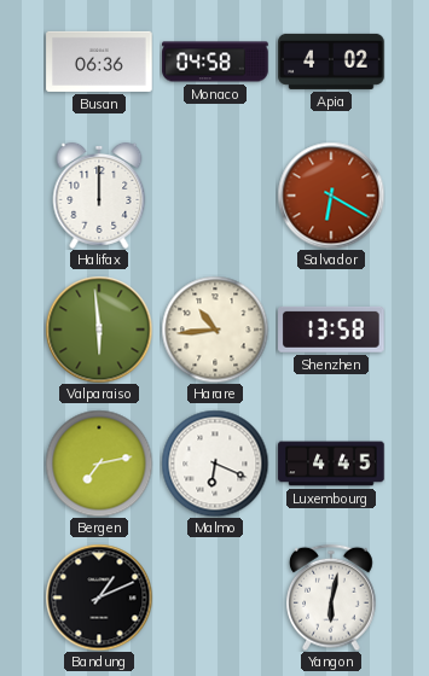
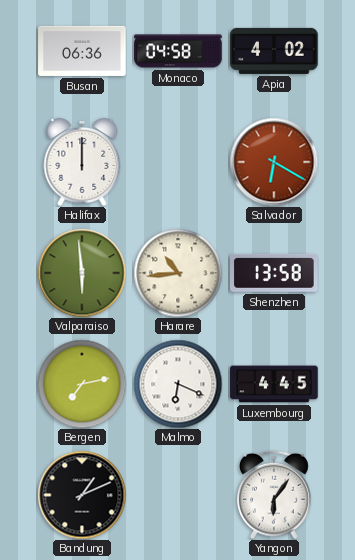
Yangon: 6:02 -> 6:06
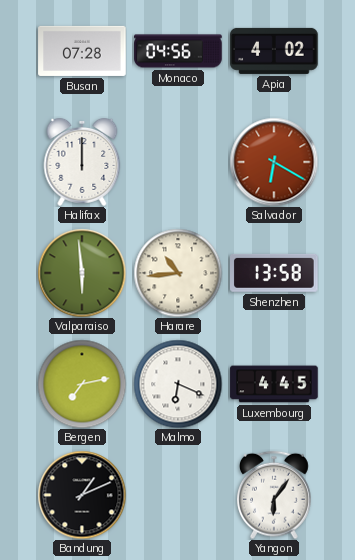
Busan: 06:36 -> 07:28
Monaco: 04:58 -> 04:56
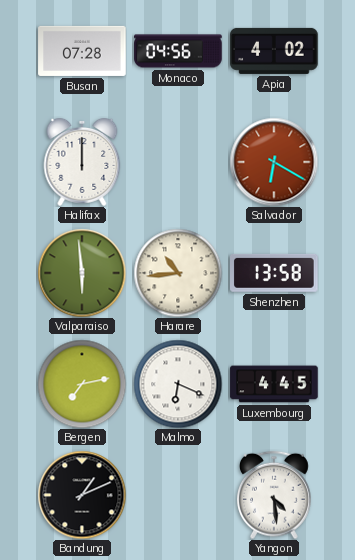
Yangon: 6:06 -> 4:29
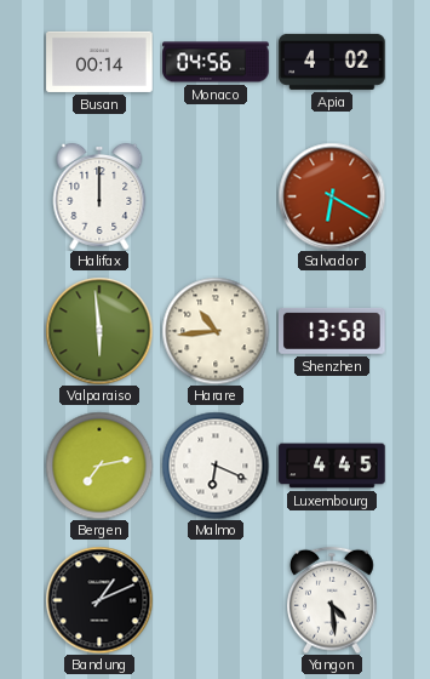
Busan: 07:28 -> 00:14
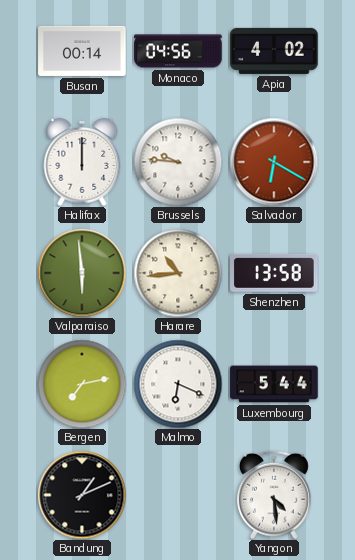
Brussels: none -> 9:46
Luxembourg: 4:45 -> 5:44
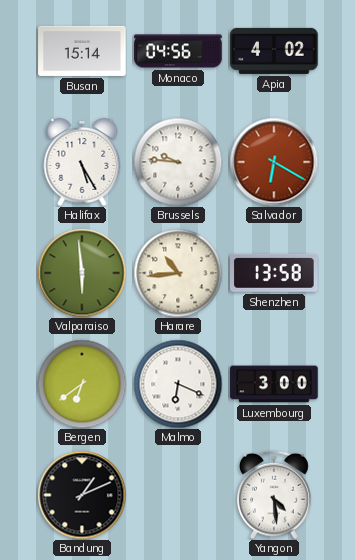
Busan: 00:14 -> 15:14
Halifax: 12:00 -> 5:25
Bergen: 7:13 -> 6:39
Luxembourg: 5:44 -> 3:00
